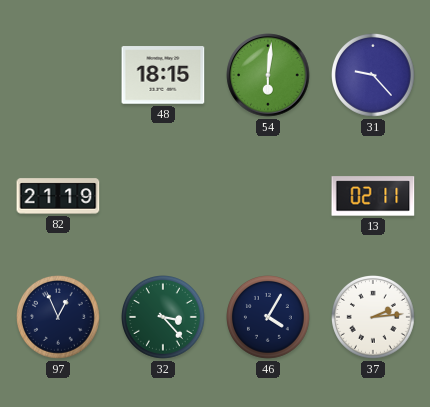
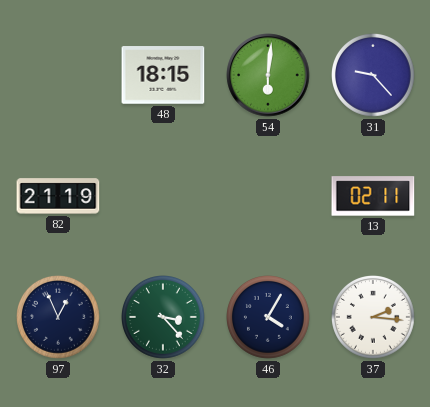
37: 2:14 -> 2:16
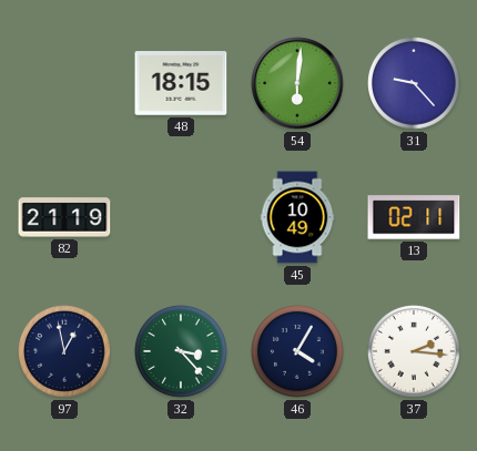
45: none -> 10:49
97: 12:56 -> 12:58
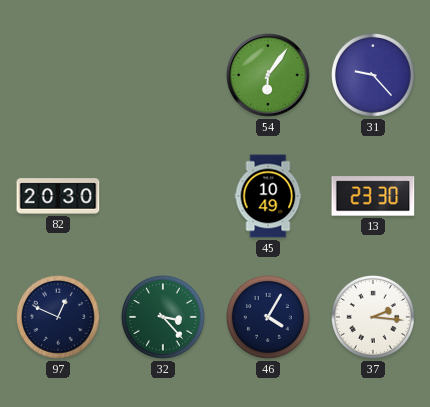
48: 18:15 -> none
54: 6:01 -> 6:06
82: 21:19 -> 20:30
13: 02:11 -> 23:30
97: 12:58 -> 12:49
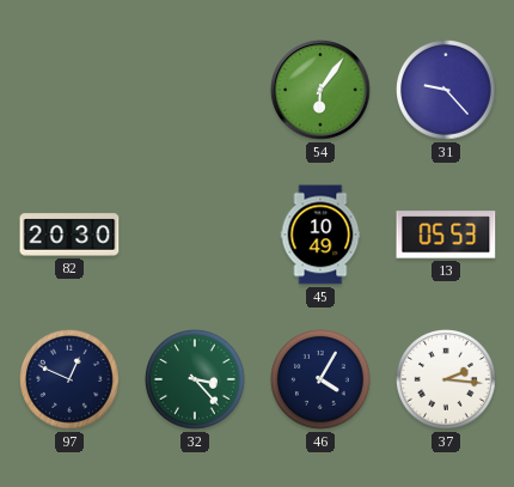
13: 23:30 -> 05:53
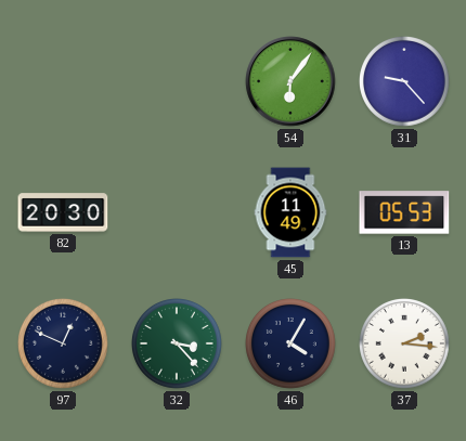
45: 10:49 -> 11:49
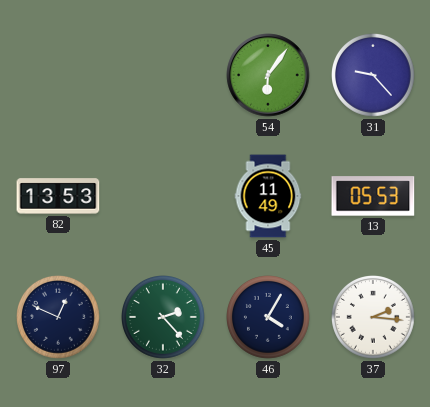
82: 20:30 -> 13:53
32: 3:23 -> 2:23
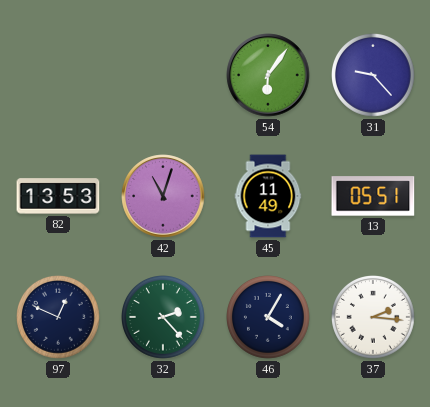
42: none -> 11:03
13: 05:53 -> 05:51
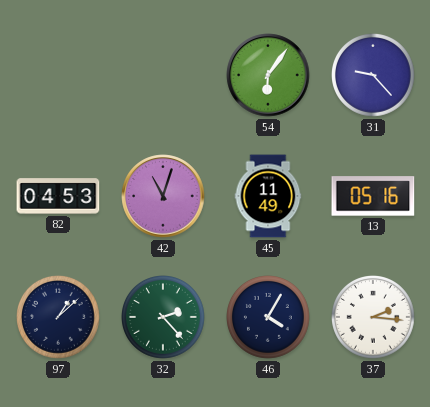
82: 13:53 -> 04:53
13: 05:51 -> 05:16
97: 12:49 -> 1:08
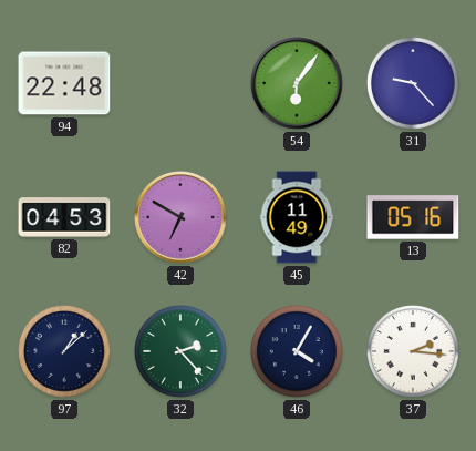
94: none -> 22:48
42: 11:03 -> 6:50
